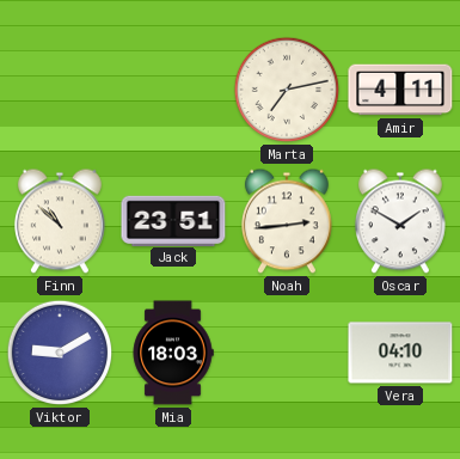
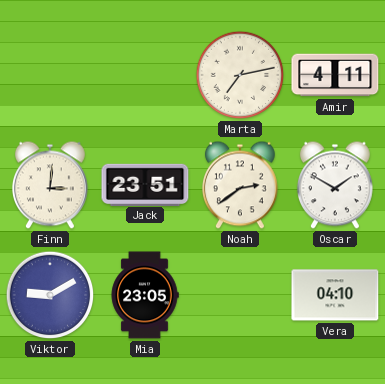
Finn: 10:52 -> 3:01
Noah: 2:44 -> 2:39
Mia: 18:03 -> 23:05
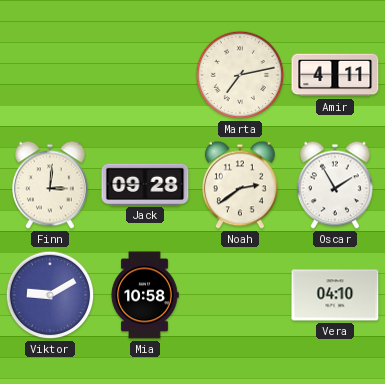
Jack: 23:51 -> 09:28
Oscar: 1:50 -> 1:55
Mia: 23:05 -> 10:58
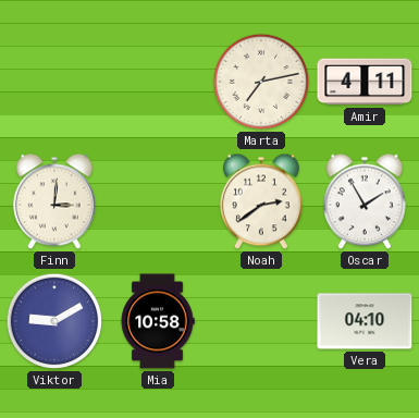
Jack: 09:28 -> none
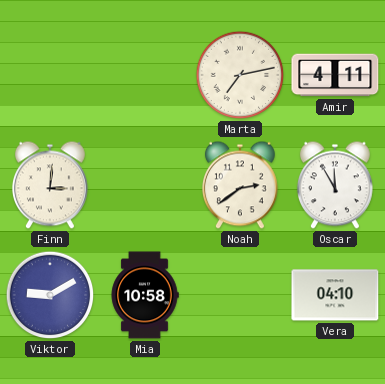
Oscar: 1:55 -> 11:55
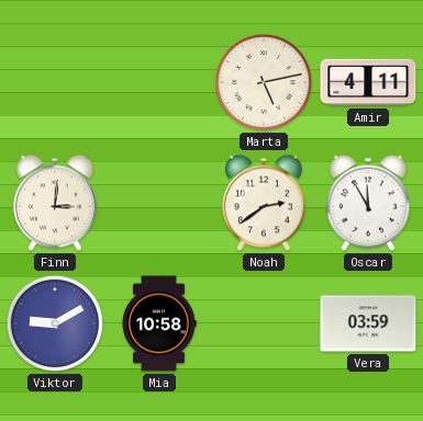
Marta: 7:13 -> 5:13
Vera: 04:10 -> 03:59
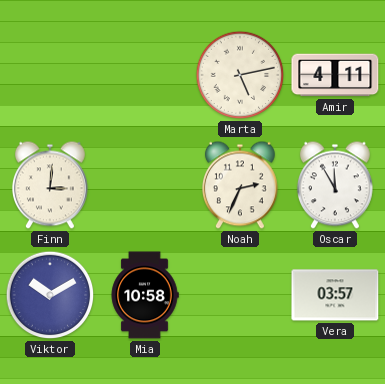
Noah: 2:39 -> 2:34
Viktor: 9:10 -> 10:10
Vera: 03:59 -> 03:57
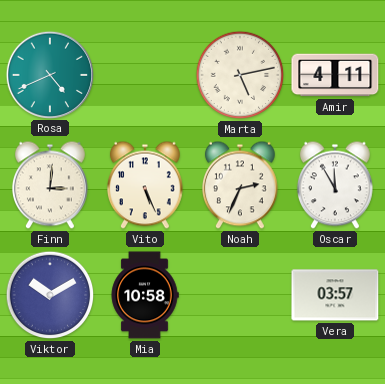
Rosa: none -> 4:41
Vito: none -> 5:26
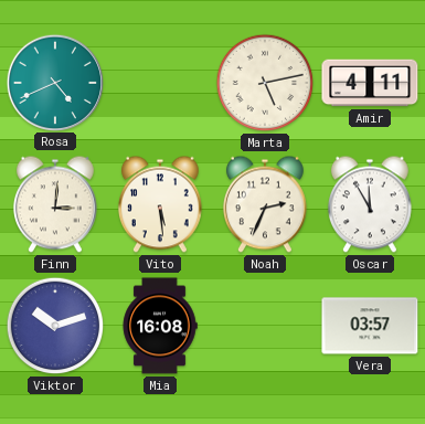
Vito: 5:26 -> 5:29
Viktor: 10:10 -> 10:12
Mia: 10:58 -> 16:08
